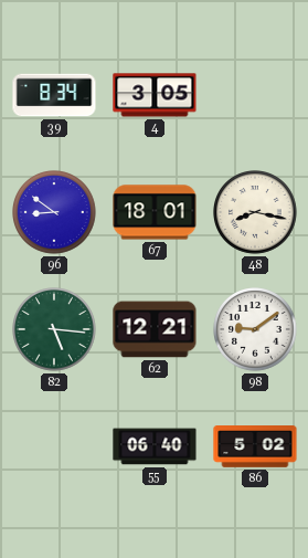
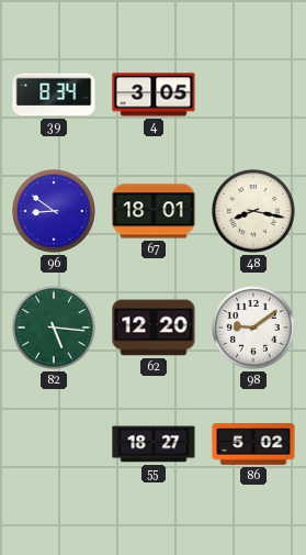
62: 12:21 -> 12:20
55: 06:40 -> 18:27
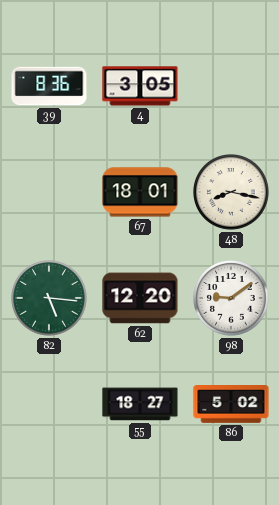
39: 8:34 -> 8:36
96: 8:51 -> none
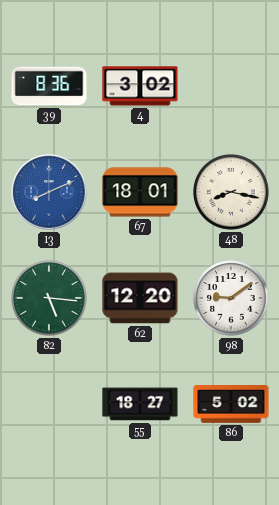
4: 3:05 -> 3:02
13: none -> 8:11
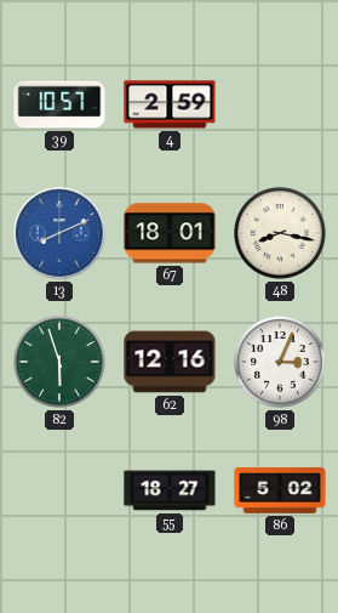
39: 8:36 -> 10:57
4: 3:02 -> 2:59
82: 5:16 -> 5:57
62: 12:20 -> 12:16
98: 9:09 -> 3:04
